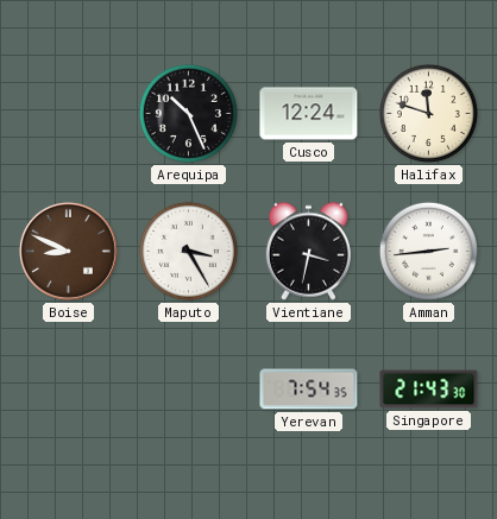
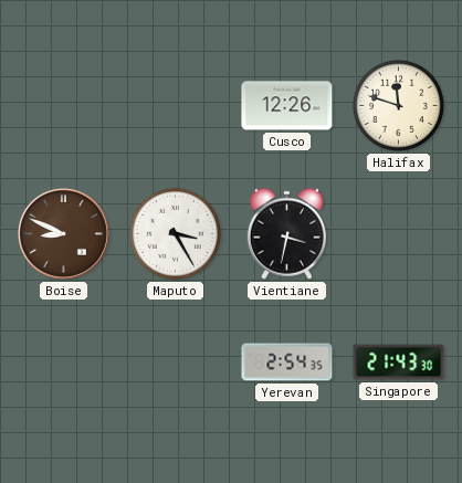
Arequipa: 10:26 -> none
Cusco: 12:24 -> 12:26
Amman: 2:44 -> none
Yerevan: 7:54 -> 2:54
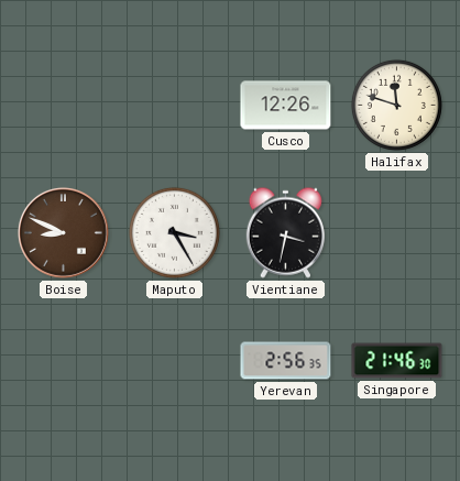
Yerevan: 2:54 -> 2:56
Singapore: 21:43 -> 21:46
